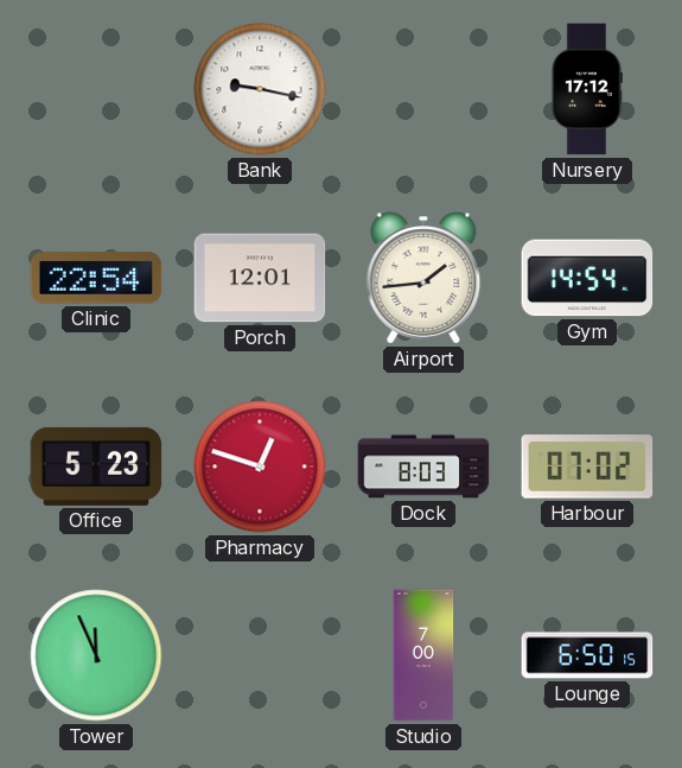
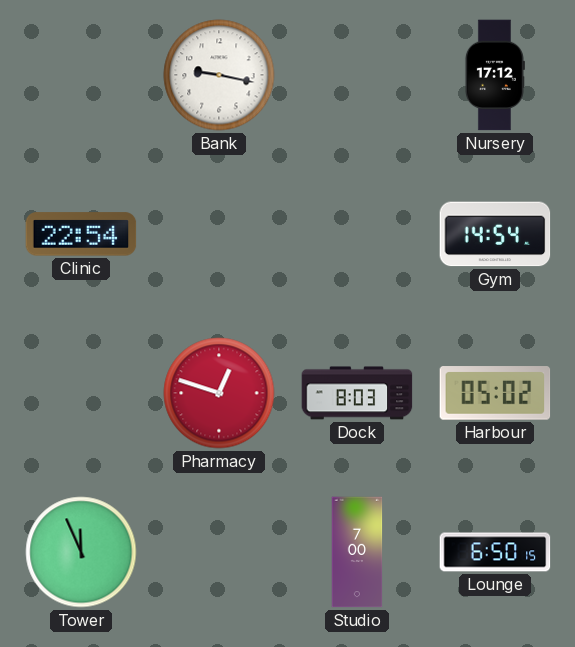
Porch: 12:01 -> none
Airport: 1:44 -> none
Office: 5:23 -> none
Harbour: 07:02 -> 05:02
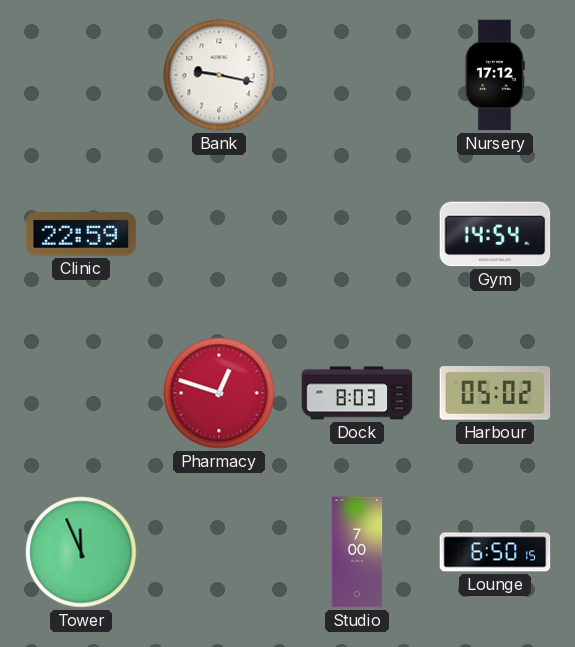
Clinic: 22:54 -> 22:59
